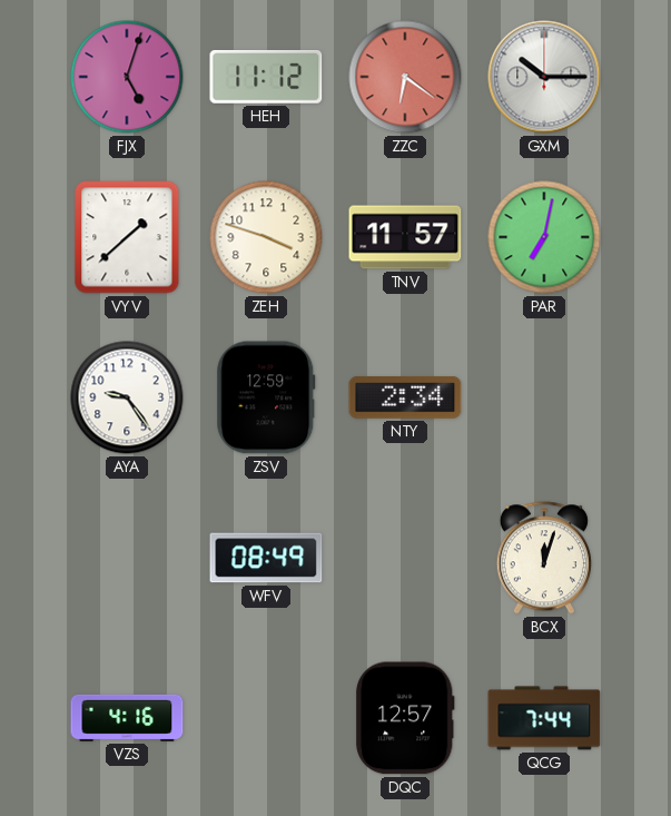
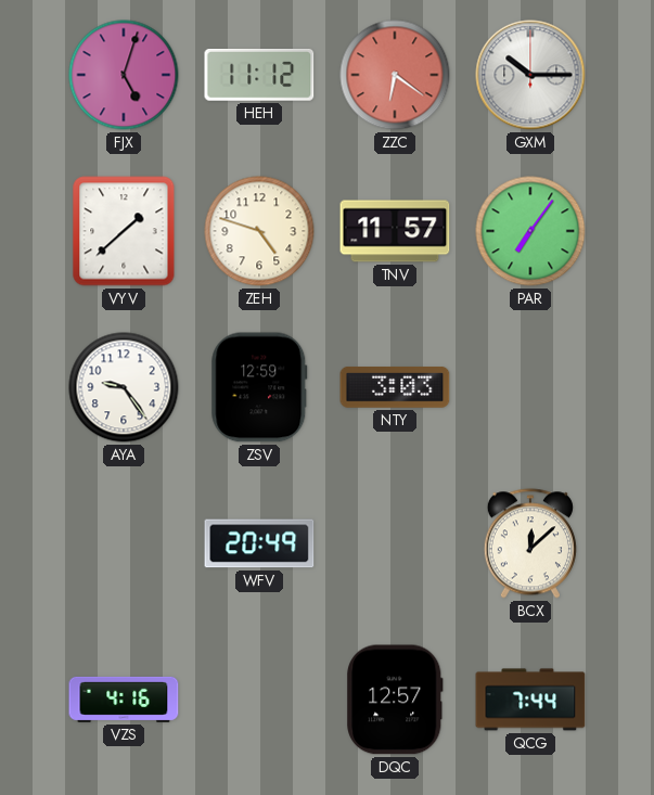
ZEH: 3:48 -> 4:48
PAR: 7:02 -> 7:06
NTY: 2:34 -> 3:03
WFV: 08:49 -> 20:49
BCX: 12:03 -> 12:08
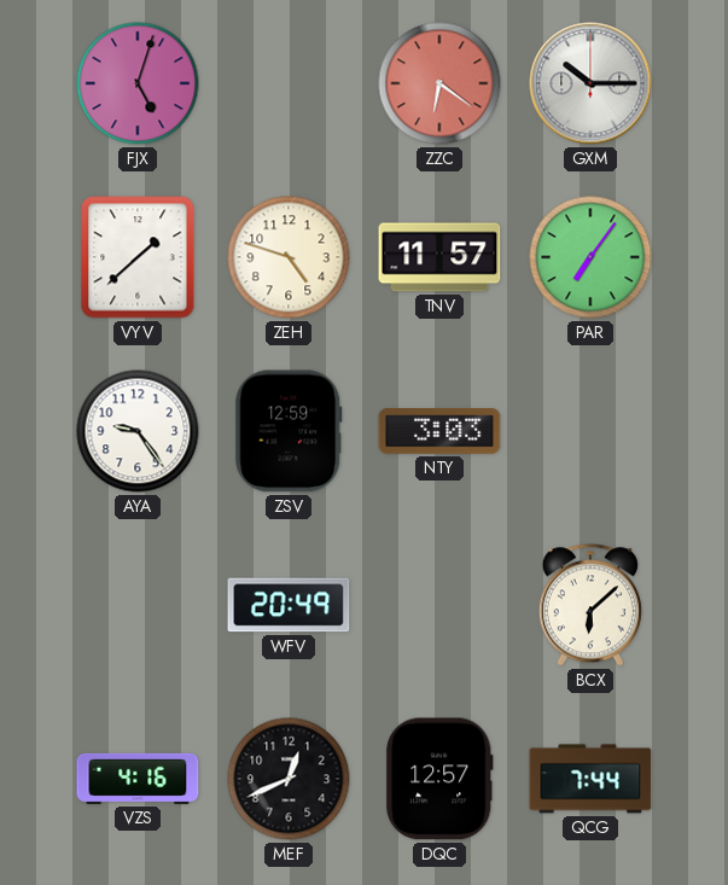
HEH: 11:12 -> none
BCX: 12:08 -> 6:08
MEF: none -> 12:41
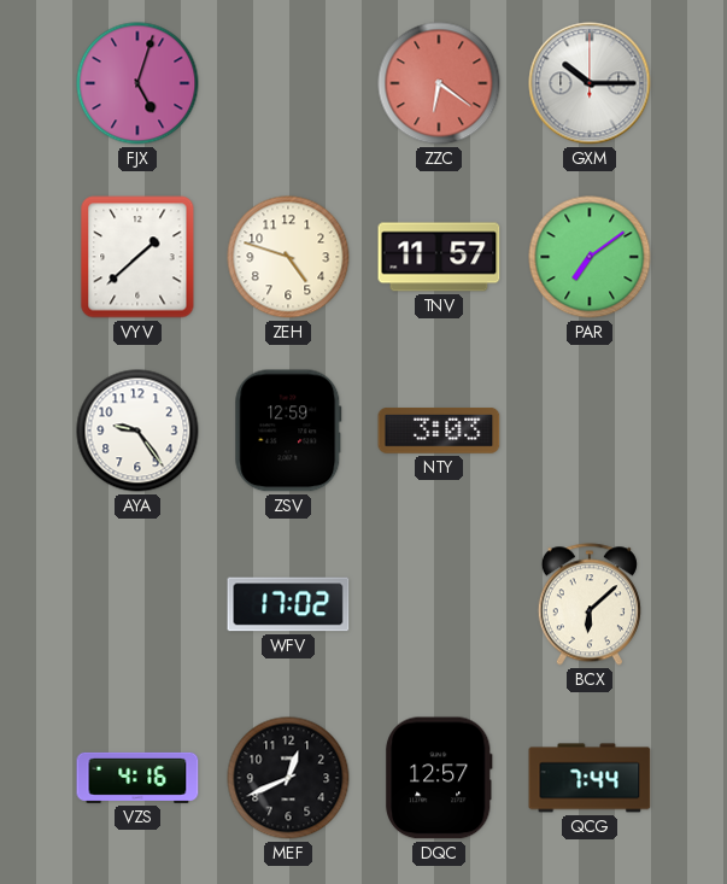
PAR: 7:06 -> 7:09
WFV: 20:49 -> 17:02
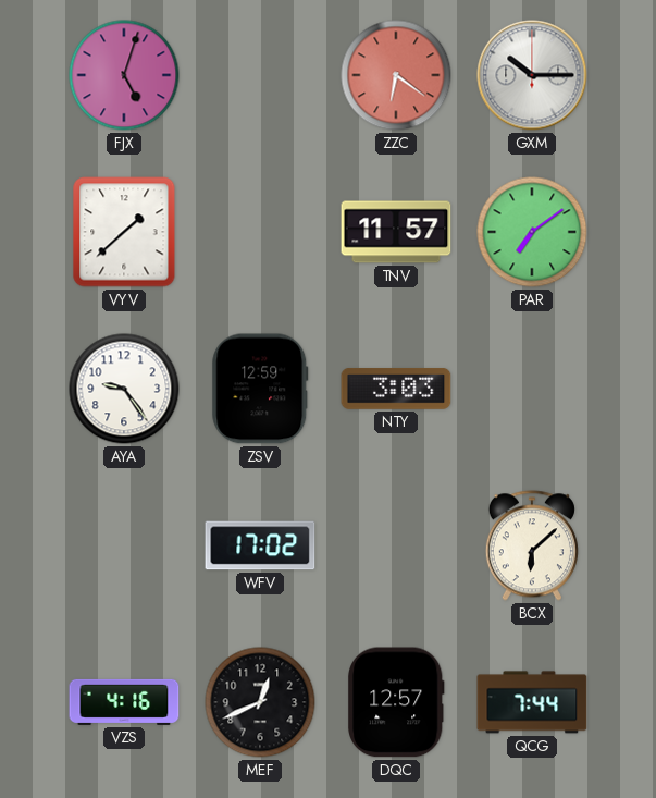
ZEH: 4:48 -> none
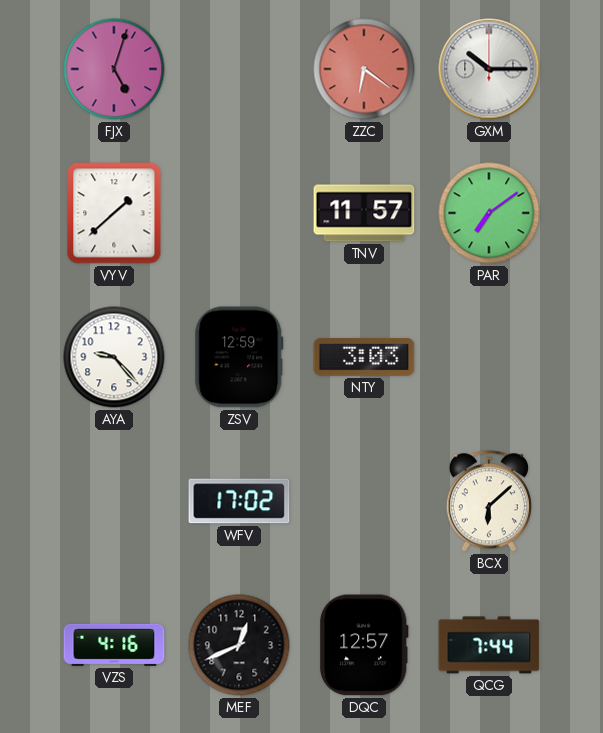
AYA: 9:24 -> 9:23
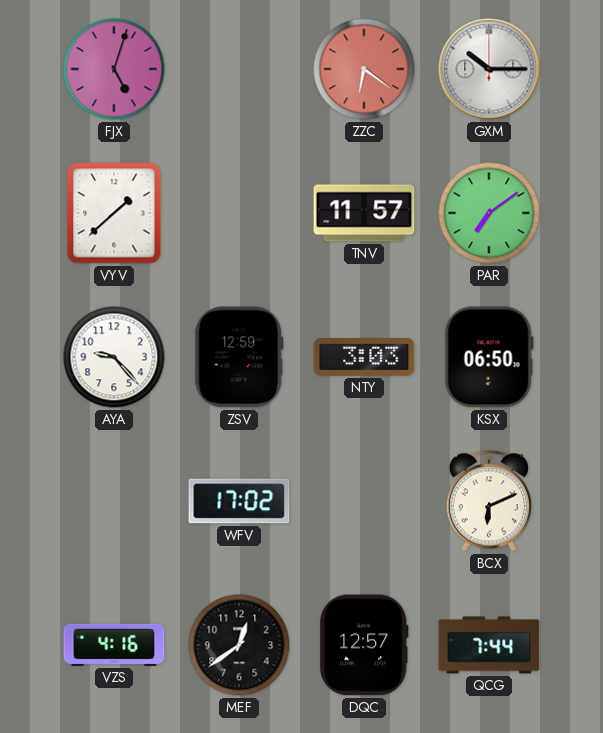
KSX: none -> 06:50
BCX: 6:08 -> 6:11
MEF: 12:41 -> 12:39
